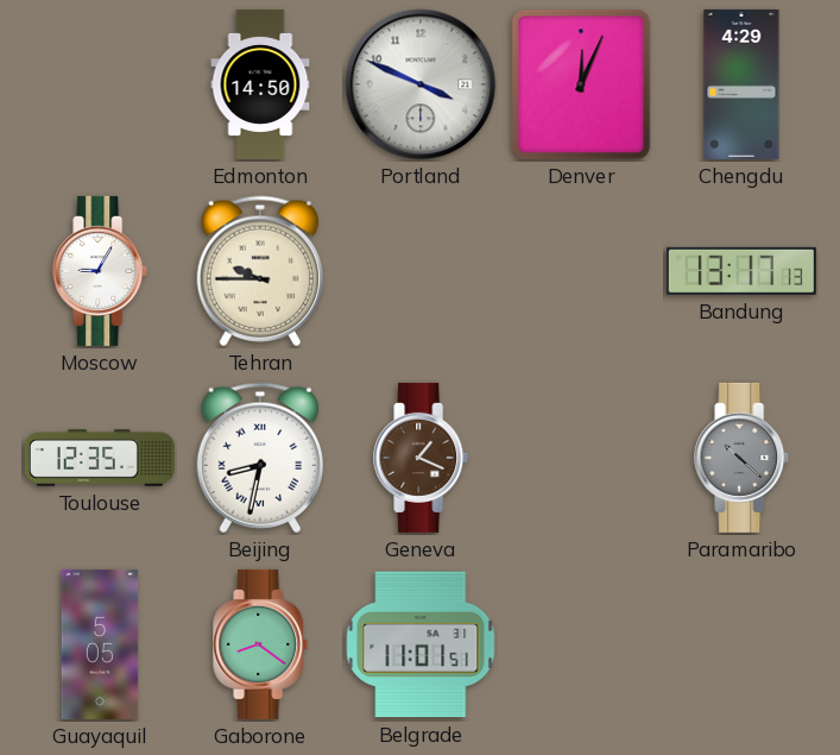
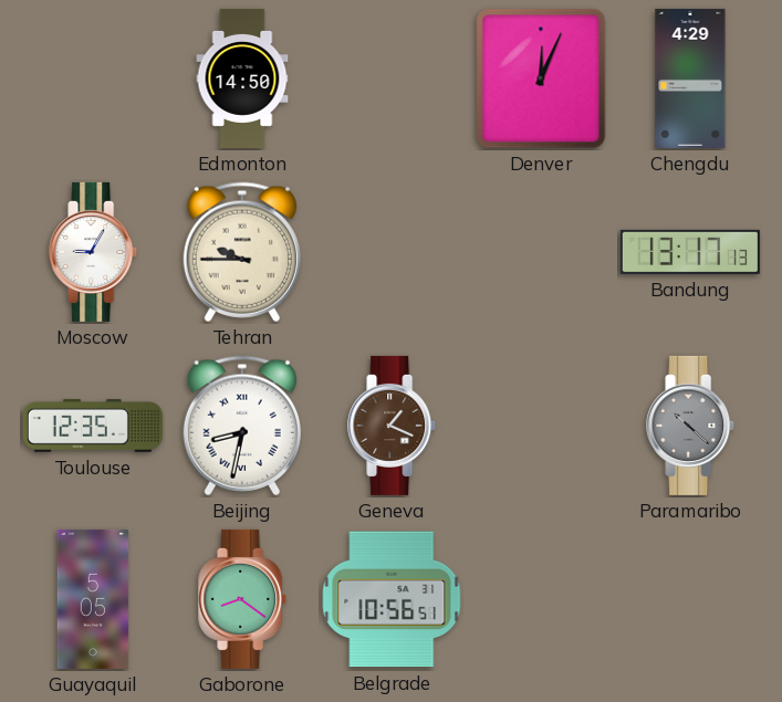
Portland: 3:49 -> none
Belgrade: 11:01 -> 10:56
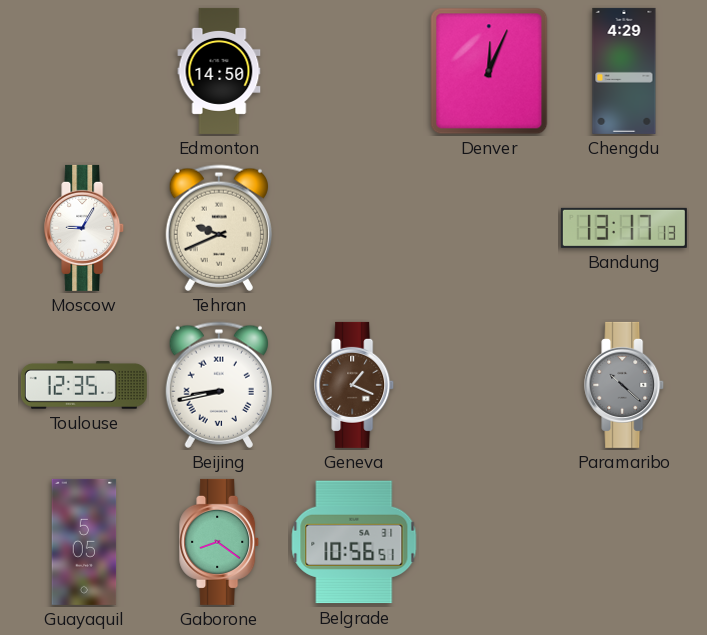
Tehran: 9:45 -> 9:41
Beijing: 8:32 -> 8:43
